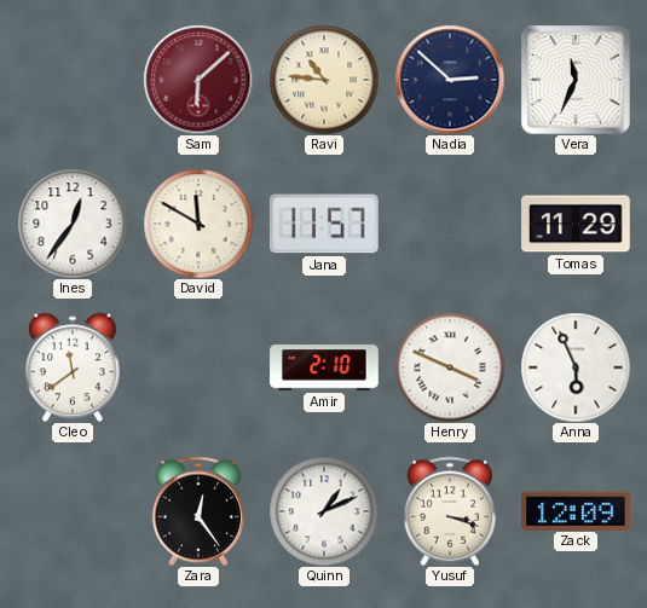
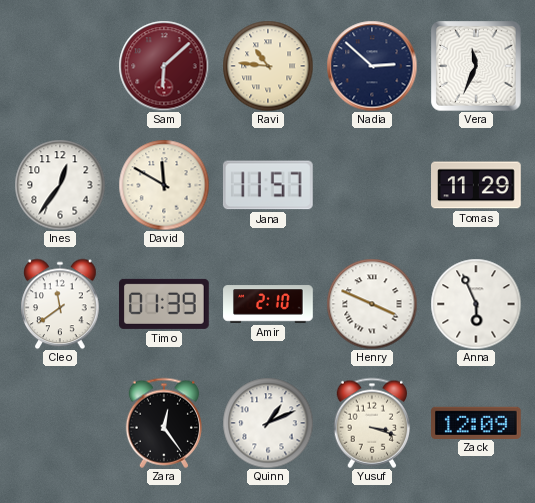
Timo: none -> 01:39
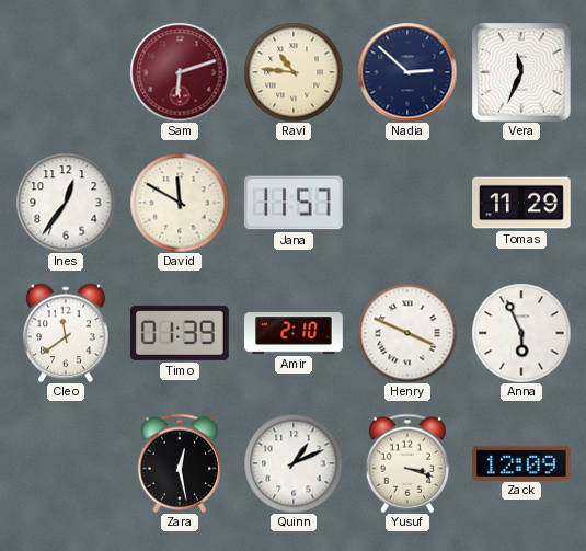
Sam: 6:08 -> 6:12
Zara: 12:24 -> 12:28
